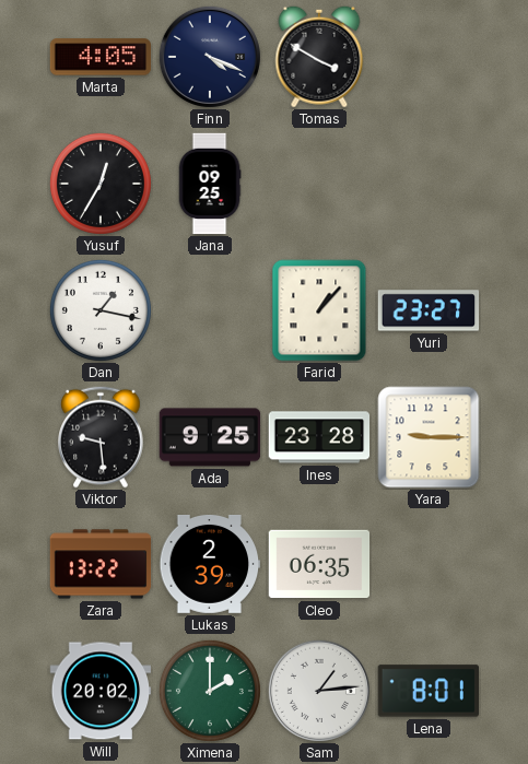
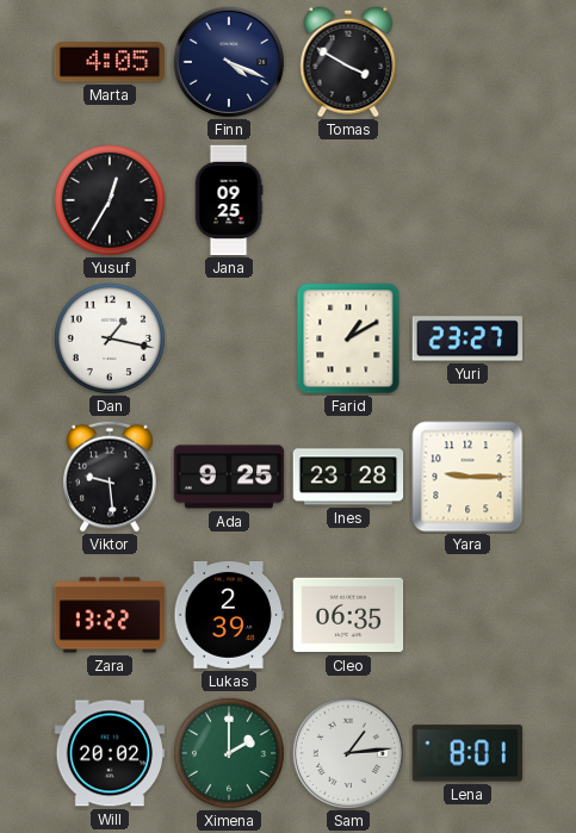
Farid: 1:07 -> 1:10
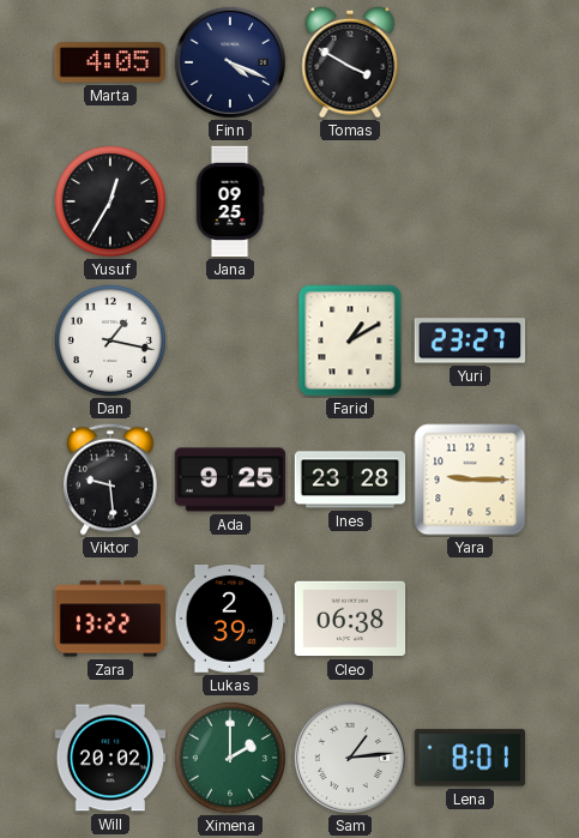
Cleo: 06:35 -> 06:38
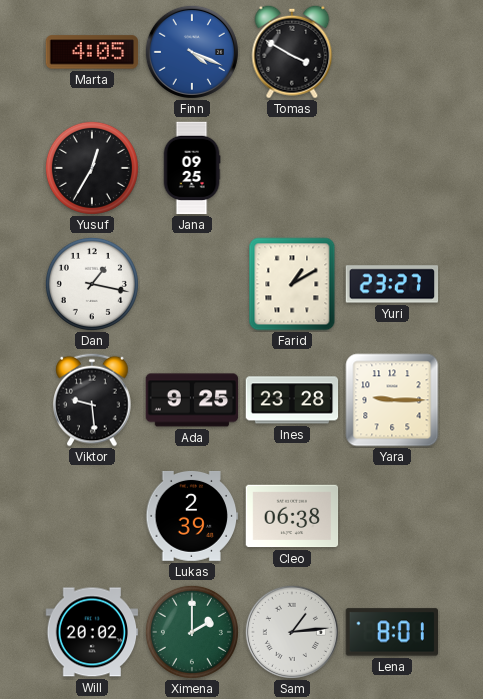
Finn dial: navy -> blue
Zara: 13:22 -> none
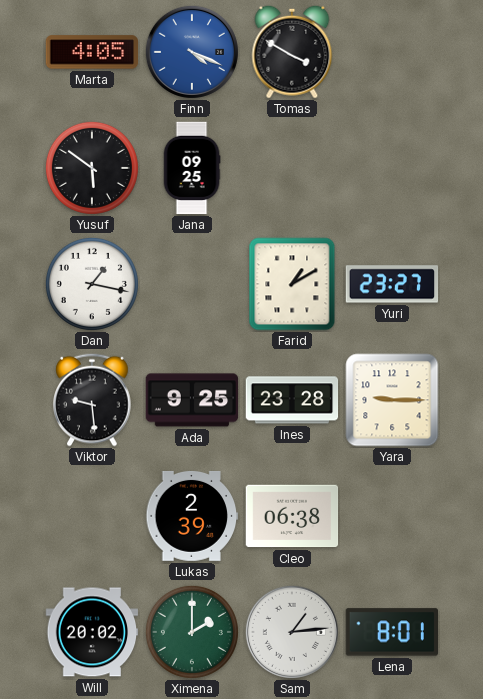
Yusuf: 12:35 -> 5:51
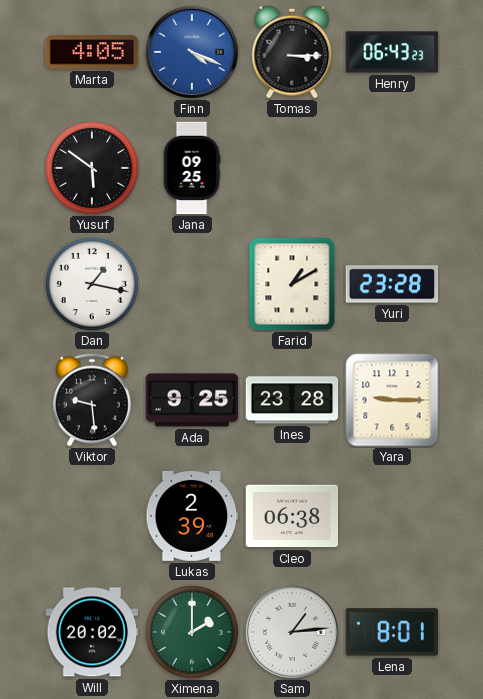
Tomas: 3:50 -> 3:15
Henry: none -> 06:43
Yuri: 23:27 -> 23:28
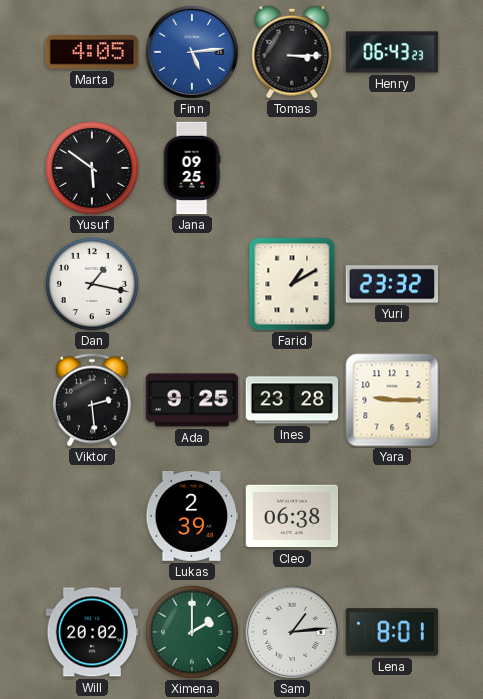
Finn: 4:19 -> 5:14
Yuri: 23:28 -> 23:32
Viktor: 9:29 -> 2:29
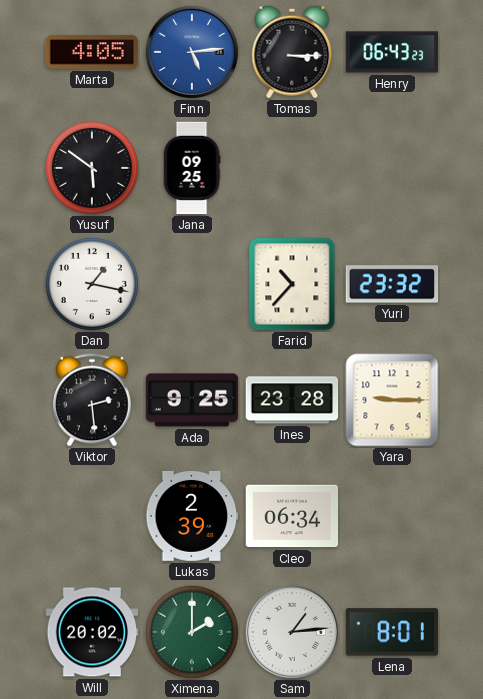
Farid: 1:10 -> 10:37
Cleo: 06:38 -> 06:34
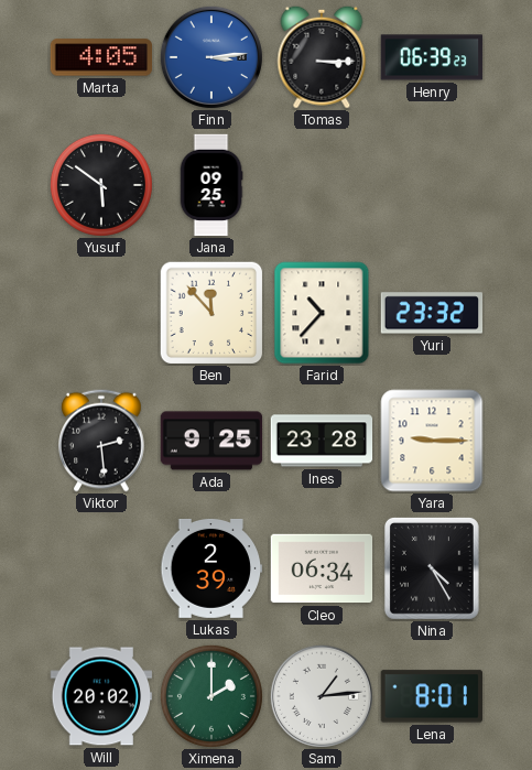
Finn: 5:14 -> 3:14
Henry: 06:43 -> 06:39
Dan: 1:17 -> none
Ben: none -> 11:53
Nina: none -> 4:25
